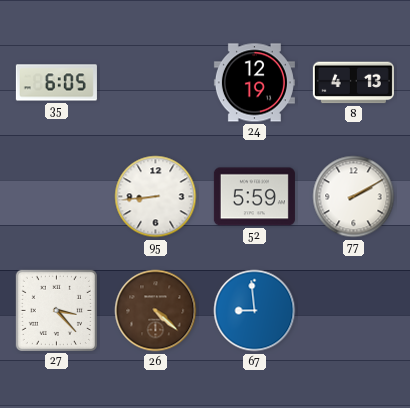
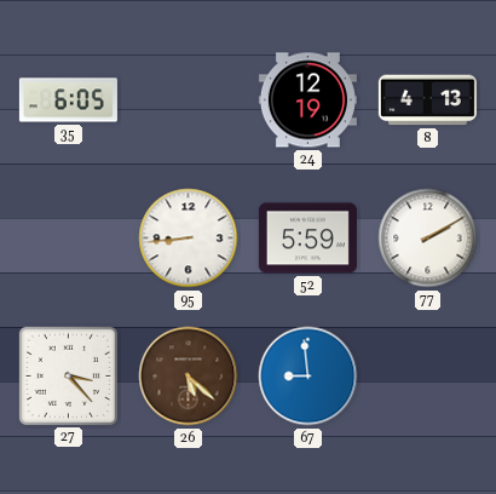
26: 4:22 -> 5:22
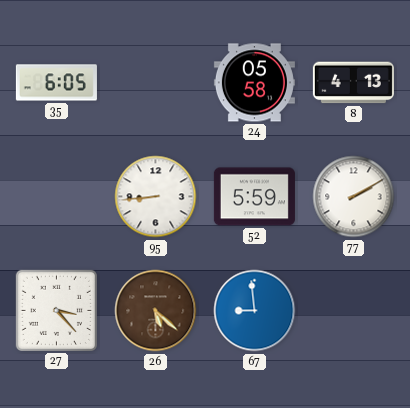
24: 12:19 -> 05:58
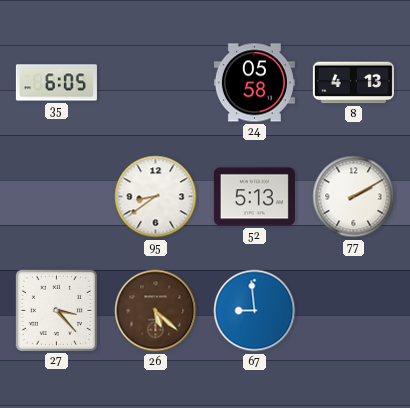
95: 8:44 -> 8:39
52: 5:59 -> 5:13
